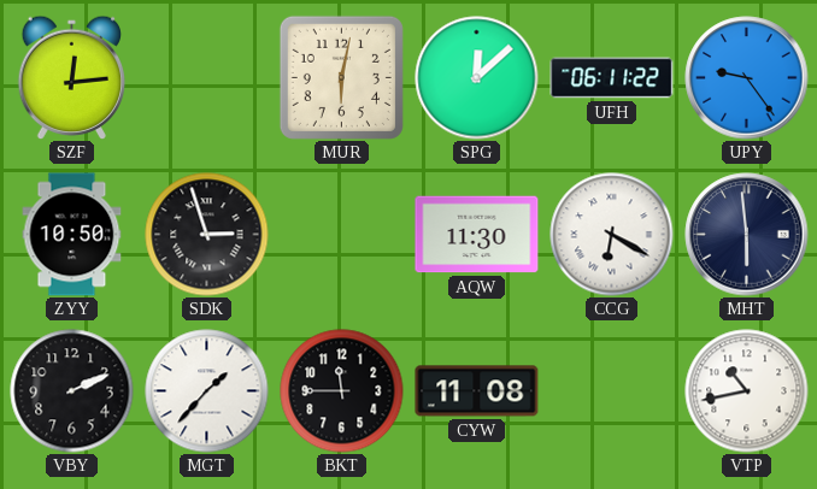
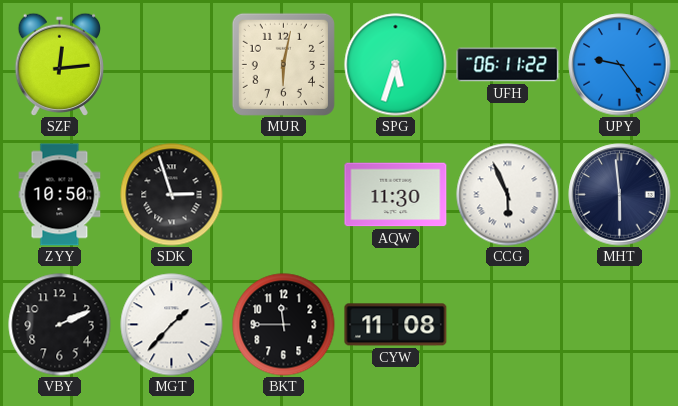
SPG: 12:08 -> 5:33
CCG: 6:20 -> 5:56
VTP: 10:43 -> none
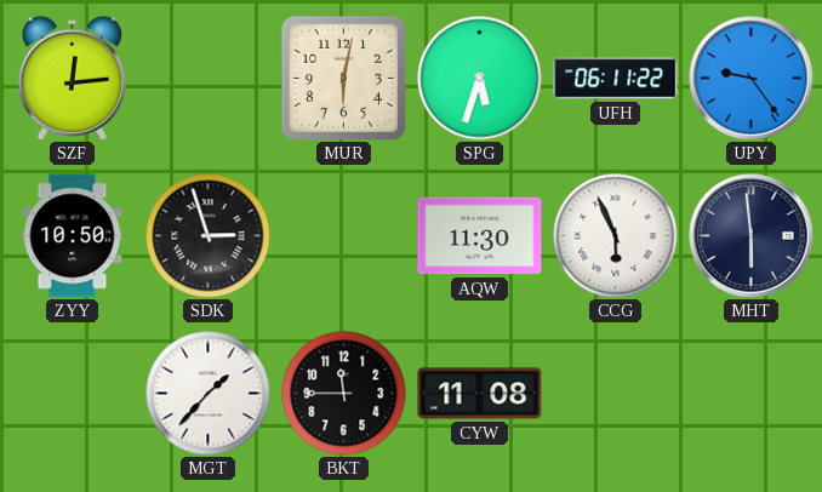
VBY: 2:11 -> none
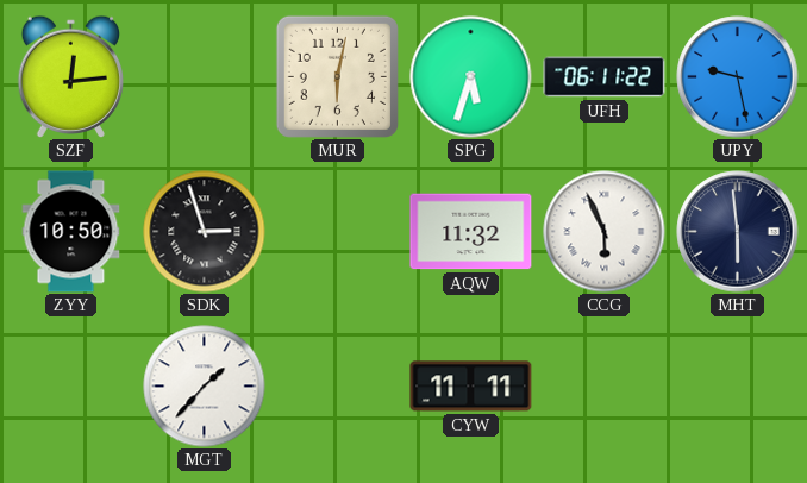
UPY: 9:24 -> 9:28
AQW: 11:30 -> 11:32
BKT: 11:45 -> none
CYW: 11:08 -> 11:11
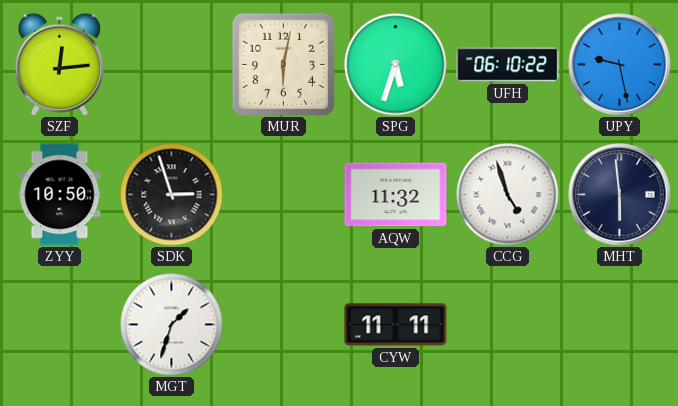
UFH: 06:11 -> 06:10
CCG: 5:56 -> 4:57
MGT: 1:37 -> 1:33
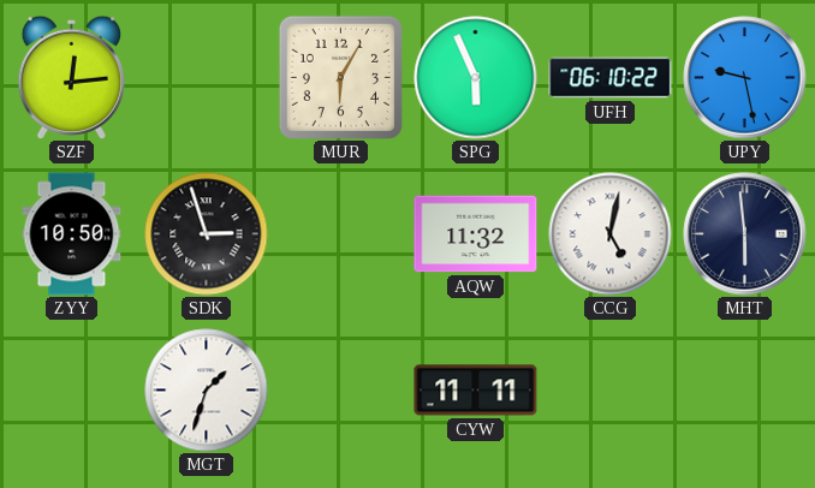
MUR: 6:02 -> 6:05
SPG: 5:33 -> 5:56
CCG: 4:57 -> 5:02
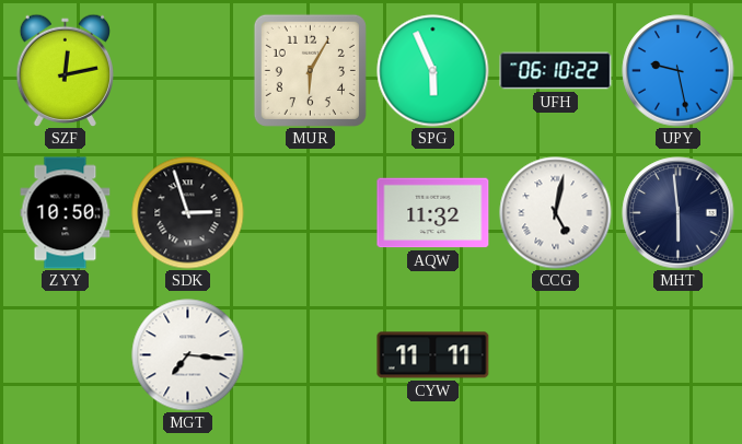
SZF: 12:14 -> 12:13
MGT: 1:33 -> 7:16
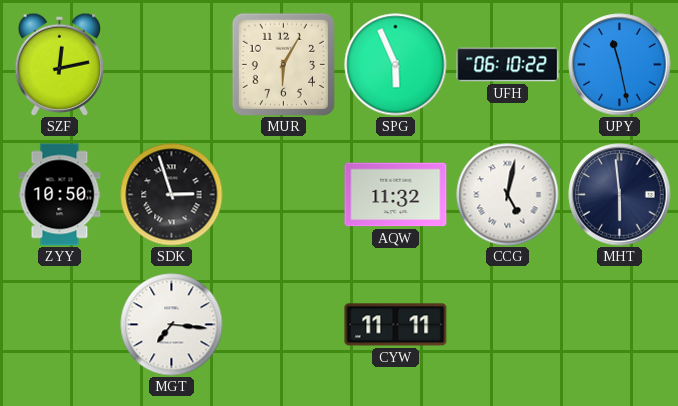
UPY: 9:28 -> 11:28
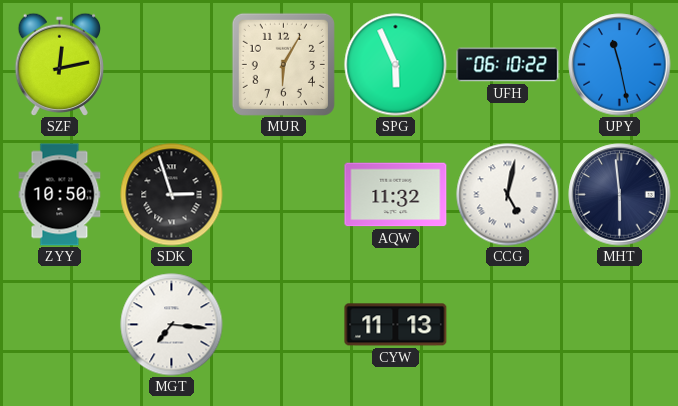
CYW: 11:11 -> 11:13
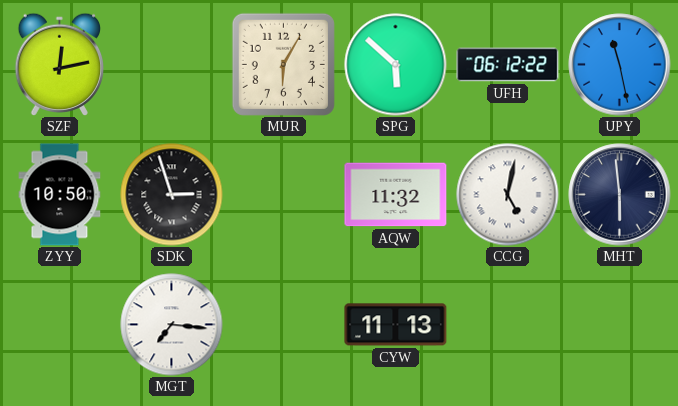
SPG: 5:56 -> 5:52
UFH: 06:10 -> 06:12
